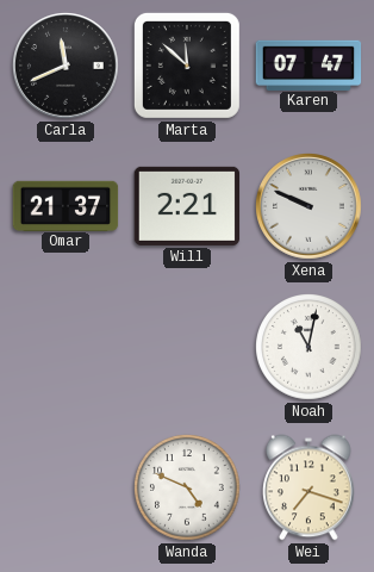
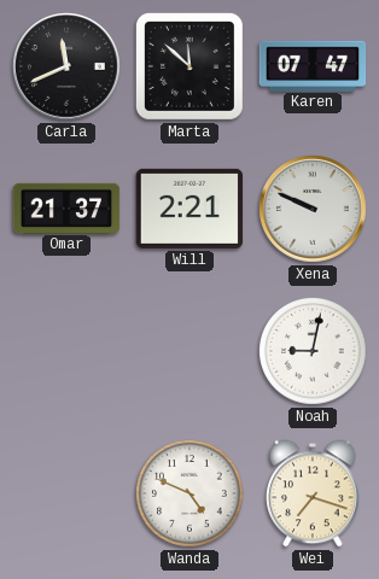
Noah: 11:02 -> 9:02
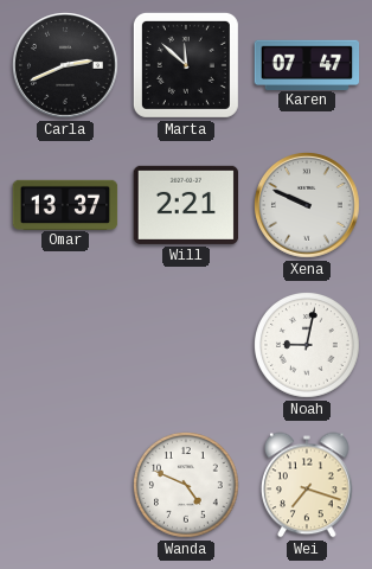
Carla: 11:41 -> 2:41
Omar: 21:37 -> 13:37
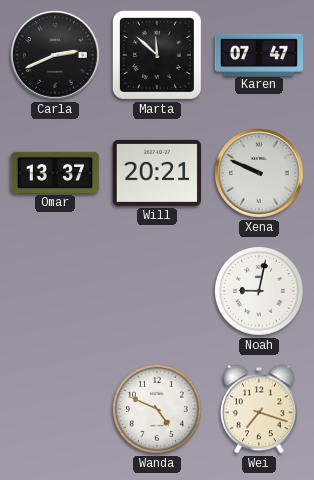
Will: 2:21 -> 20:21
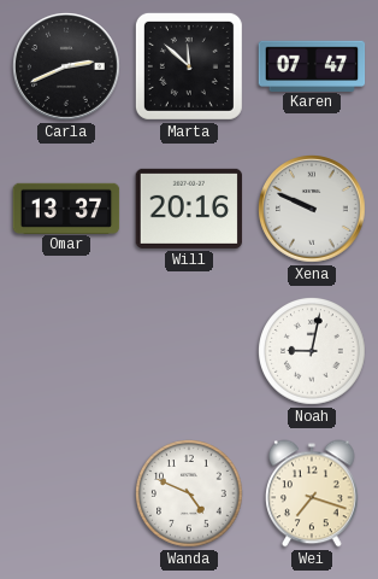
Will: 20:21 -> 20:16
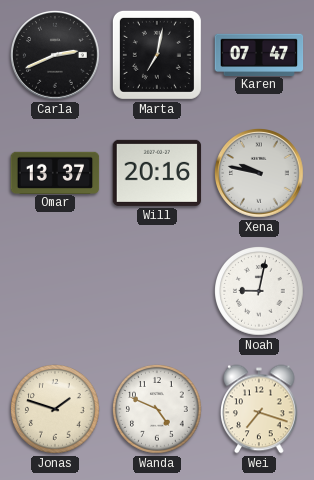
Marta: 11:52 -> 7:02
Xena: 9:49 -> 9:47
Jonas: none -> 1:48
